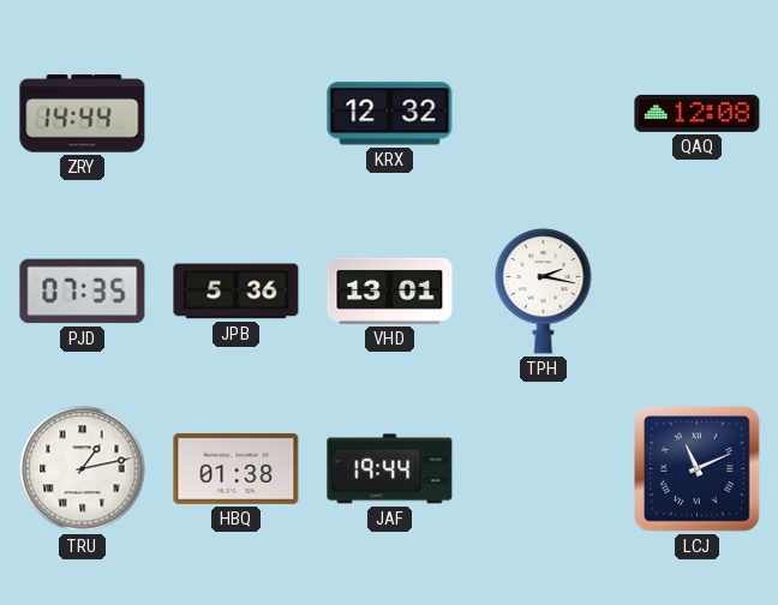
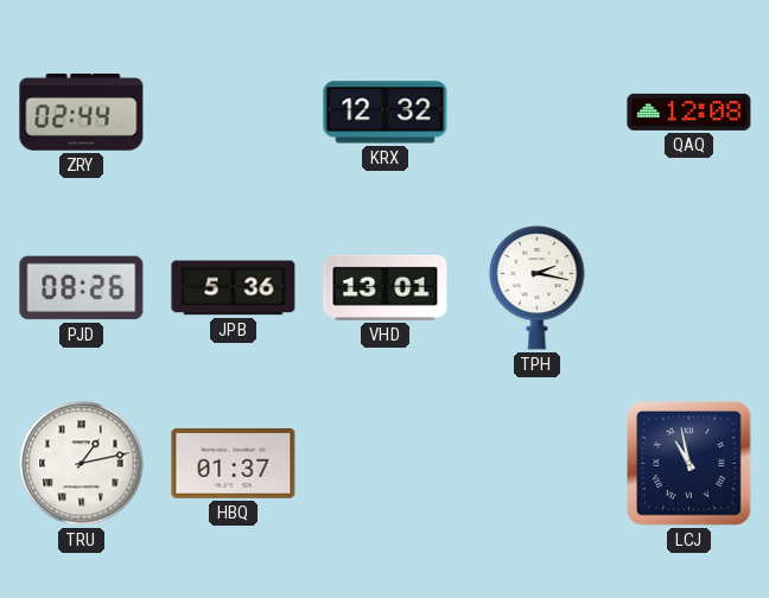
ZRY: 14:44 -> 02:44
PJD: 07:35 -> 08:26
HBQ: 01:38 -> 01:37
JAF: 19:44 -> none
LCJ: 11:11 -> 10:58
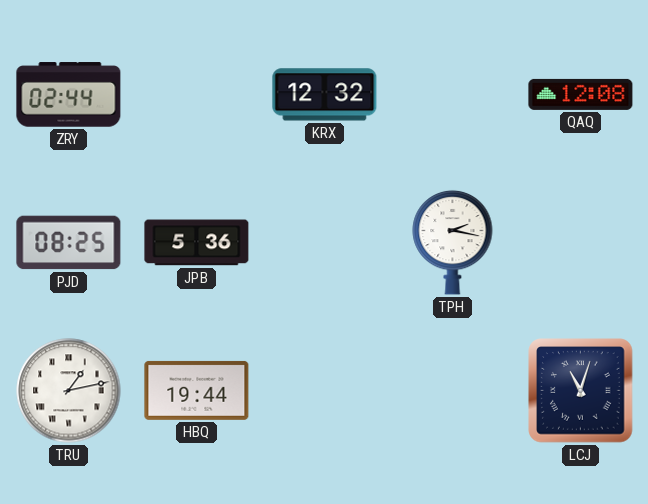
PJD: 08:26 -> 08:25
VHD: 13:01 -> none
HBQ: 01:37 -> 19:44
LCJ: 10:58 -> 11:03
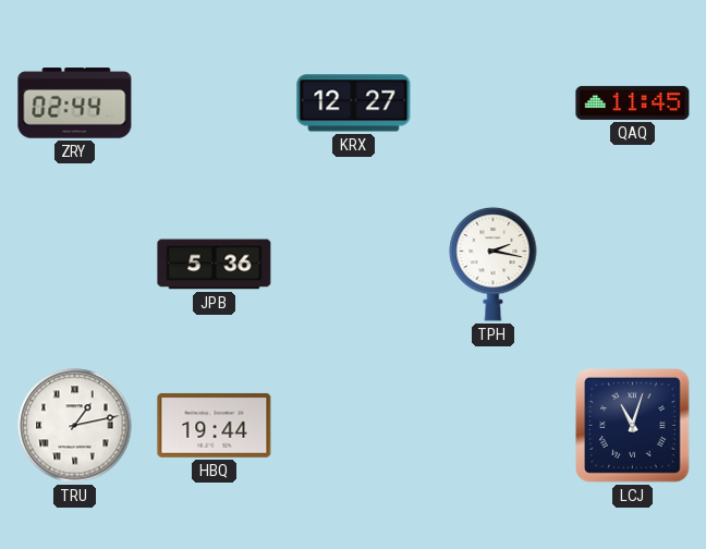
KRX: 12:32 -> 12:27
QAQ: 12:08 -> 11:45
PJD: 08:25 -> none
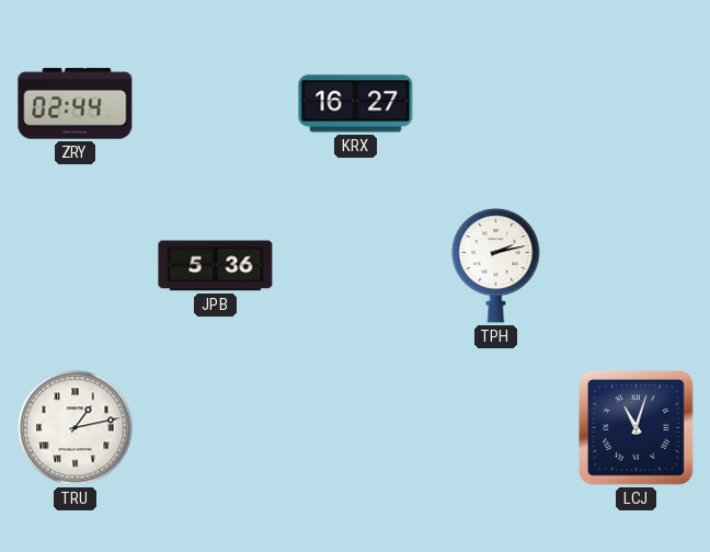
KRX: 12:27 -> 16:27
QAQ: 11:45 -> none
TPH: 2:17 -> 2:13
HBQ: 19:44 -> none
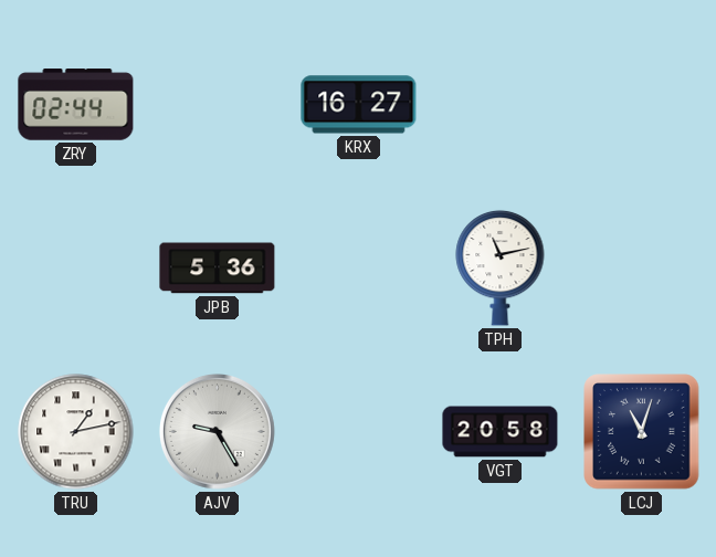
TPH: 2:13 -> 11:13
AJV: none -> 9:25
VGT: none -> 20:58
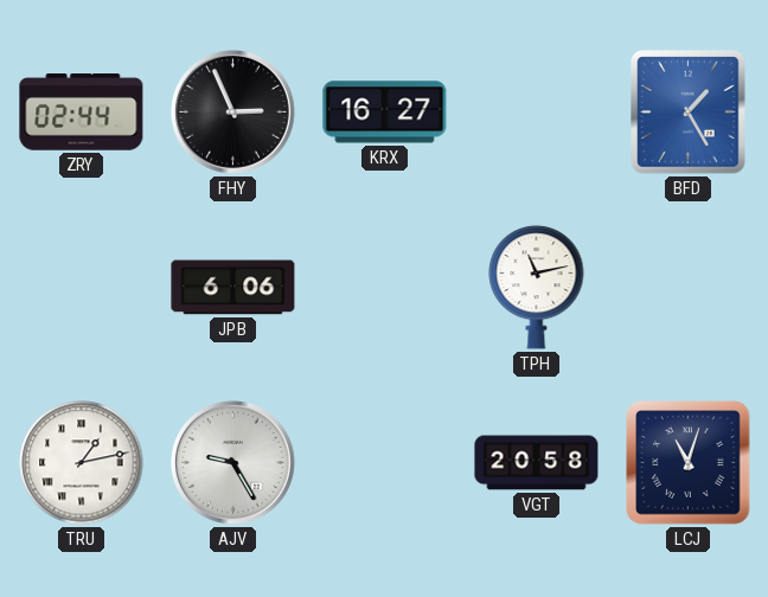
FHY: none -> 2:56
BFD: none -> 1:25
JPB: 5:36 -> 6:06
